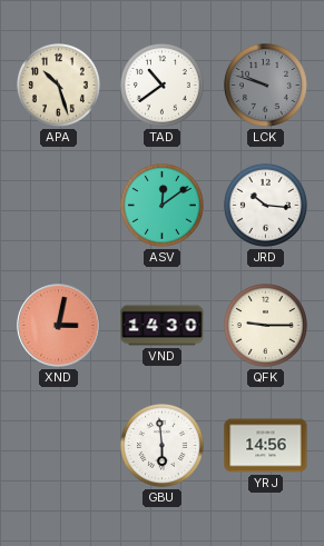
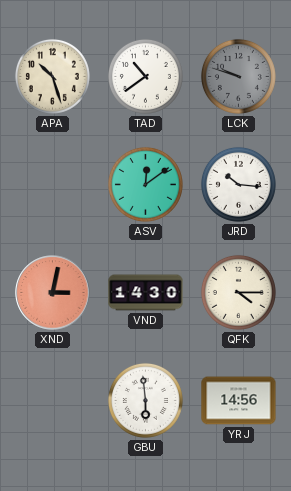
QFK: 9:15 -> 4:15
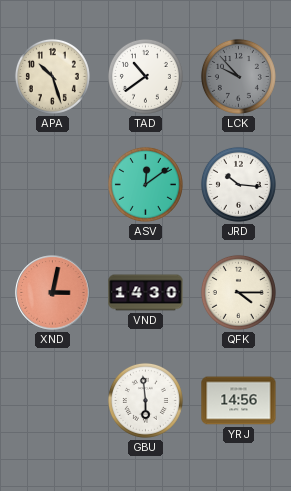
LCK: 9:48 -> 9:53
